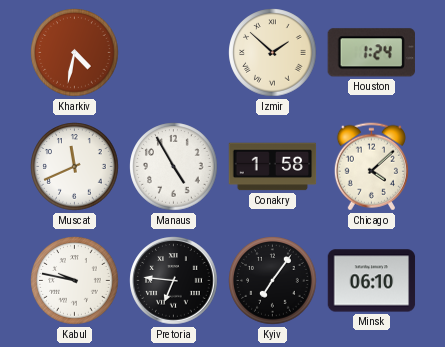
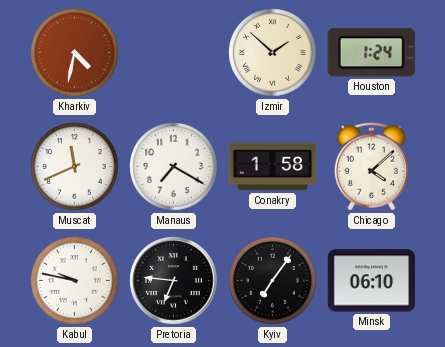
Manaus: 4:55 -> 7:20
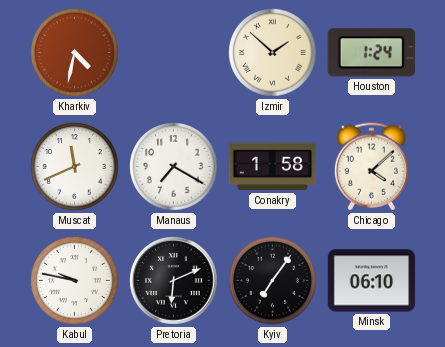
Pretoria: 6:46 -> 6:11
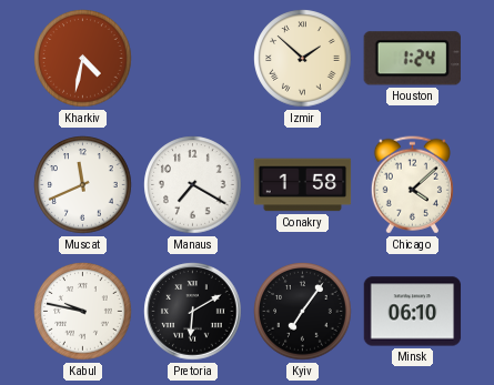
Pretoria: 6:11 -> 6:10
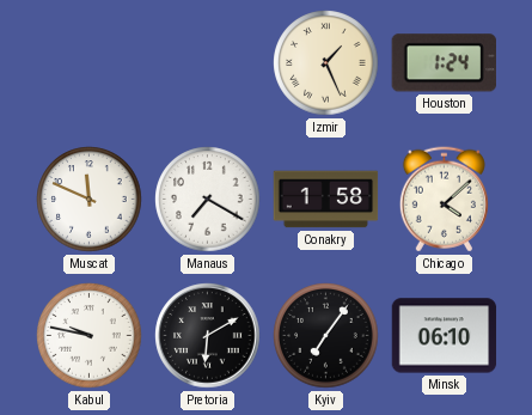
Kharkiv: 4:32 -> none
Izmir: 1:52 -> 1:26
Muscat: 11:41 -> 11:49
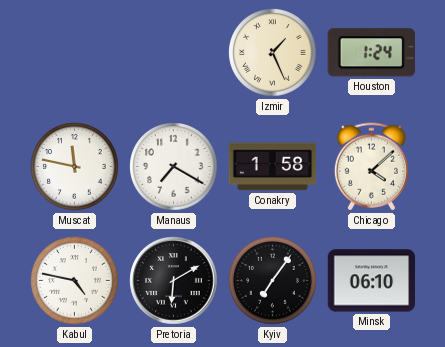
Muscat: 11:49 -> 11:47
Kabul: 9:47 -> 4:47
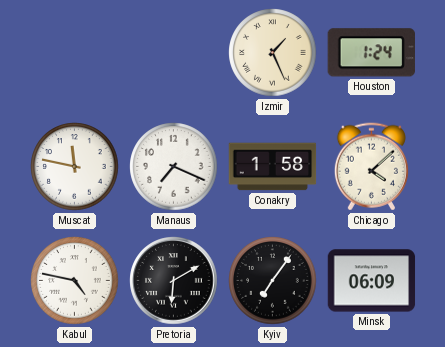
Manaus: 7:20 -> 7:19
Minsk: 06:10 -> 06:09
